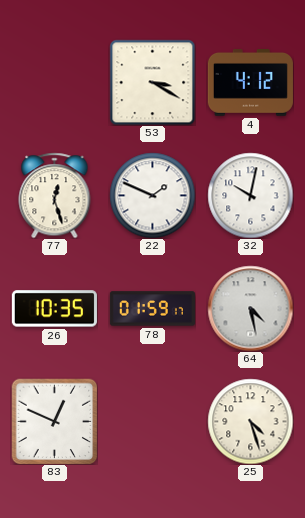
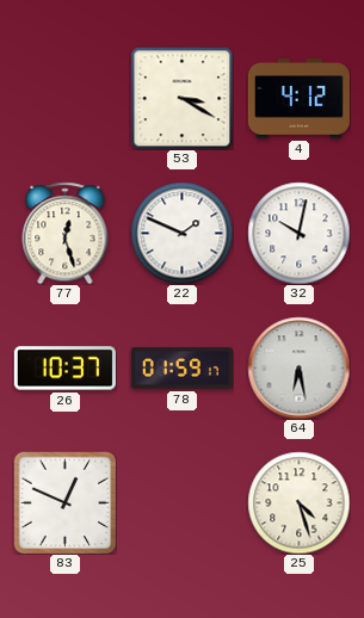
26: 10:35 -> 10:37
64: 4:28 -> 6:28
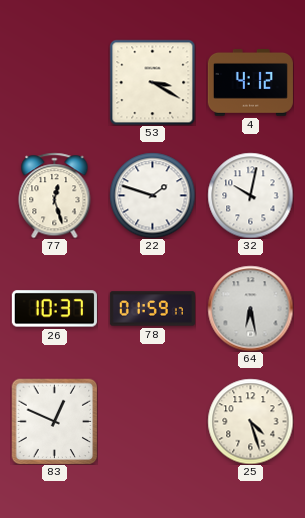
22: 1:49 -> 1:48
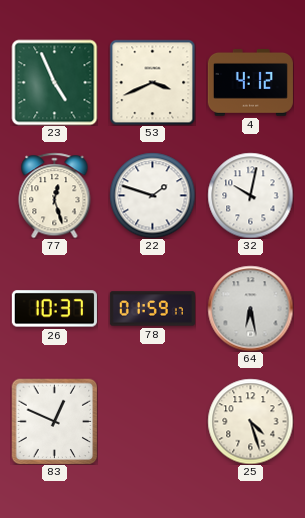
23: none -> 4:56
53: 3:20 -> 3:41
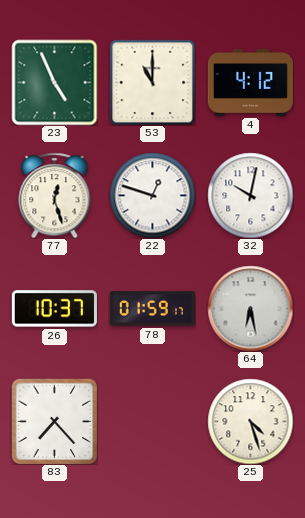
53: 3:41 -> 11:00
22: 1:48 -> 12:48
83: 12:49 -> 7:23
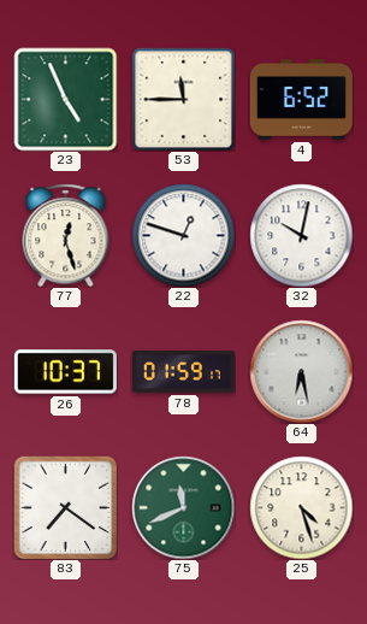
53: 11:00 -> 11:45
4: 4:12 -> 6:52
83: 7:23 -> 7:21
75: none -> 11:41
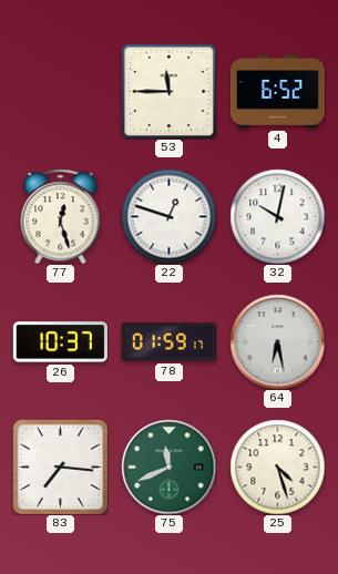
23: 4:56 -> none
83: 7:21 -> 7:16
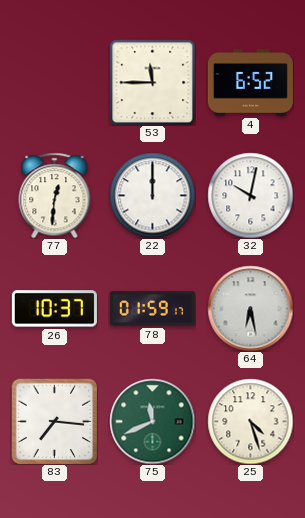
77: 12:27 -> 12:31
22: 12:48 -> 12:00
